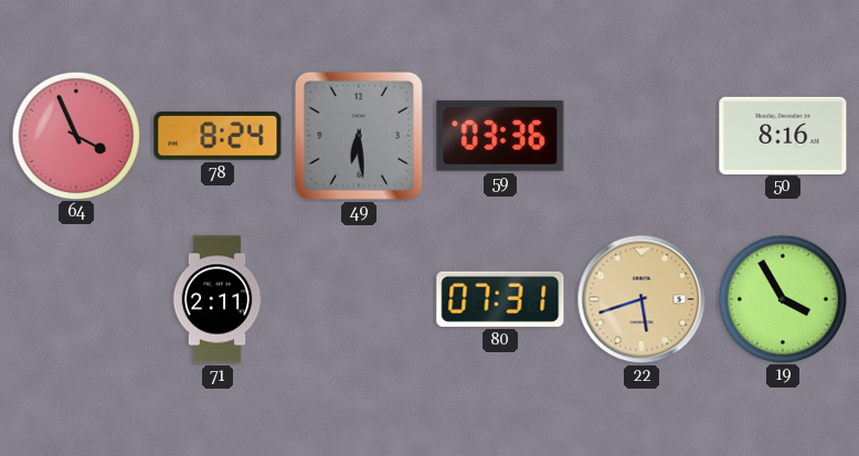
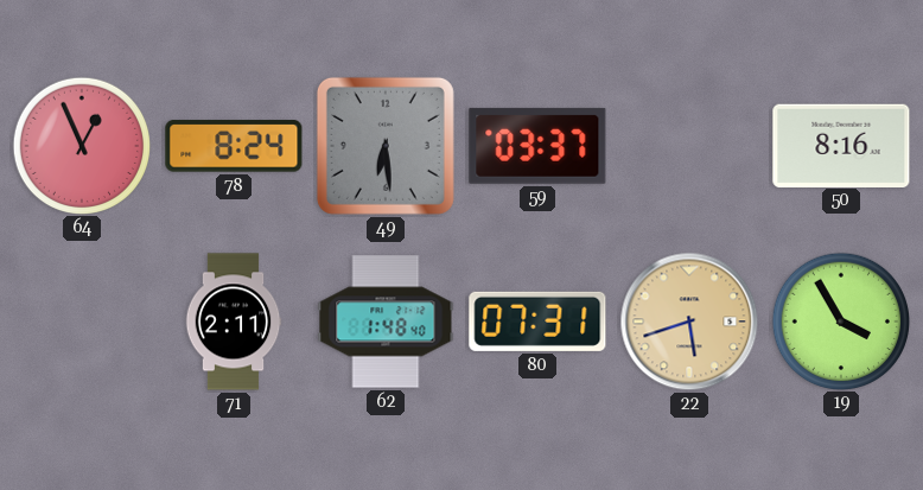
64: 3:56 -> 12:56
59: 03:36 -> 03:37
62: none -> 1:48
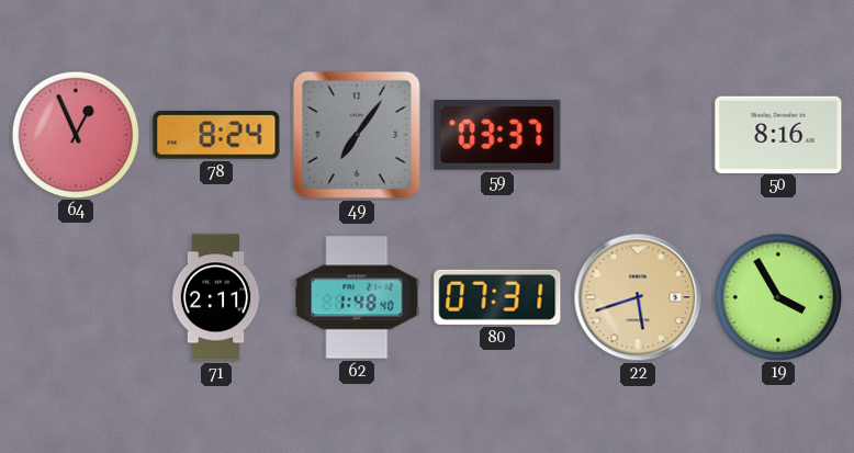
49: 6:29 -> 7:06
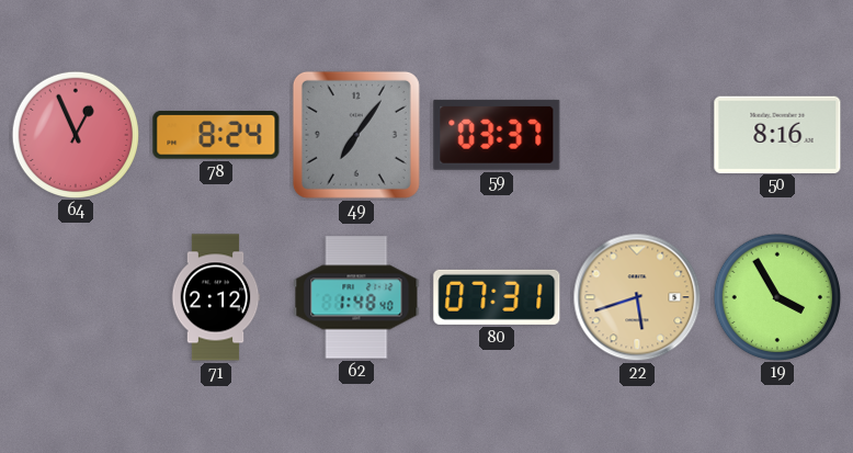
71: 2:11 -> 2:12
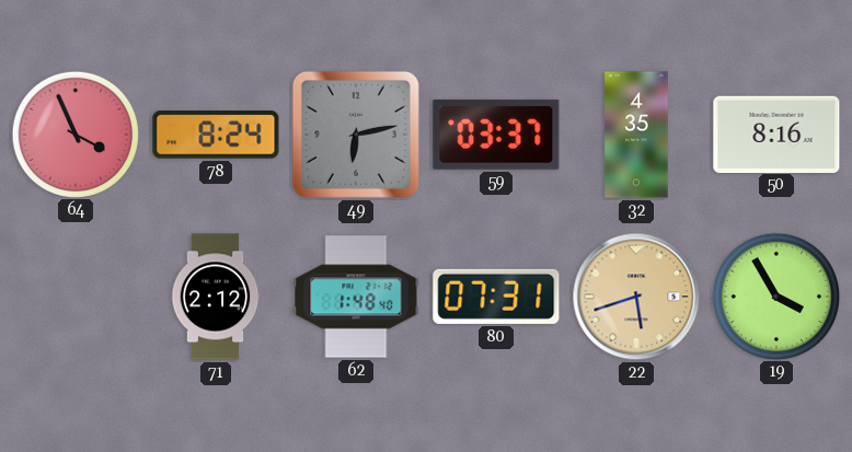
64: 12:56 -> 3:56
49: 7:06 -> 6:13
32: none -> 4:35
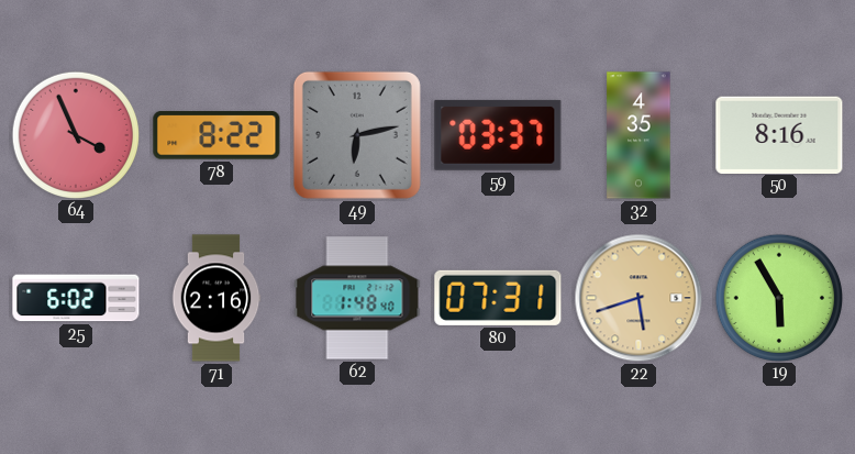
78: 8:24 -> 8:22
25: none -> 6:02
71: 2:12 -> 2:16
19: 3:55 -> 5:55
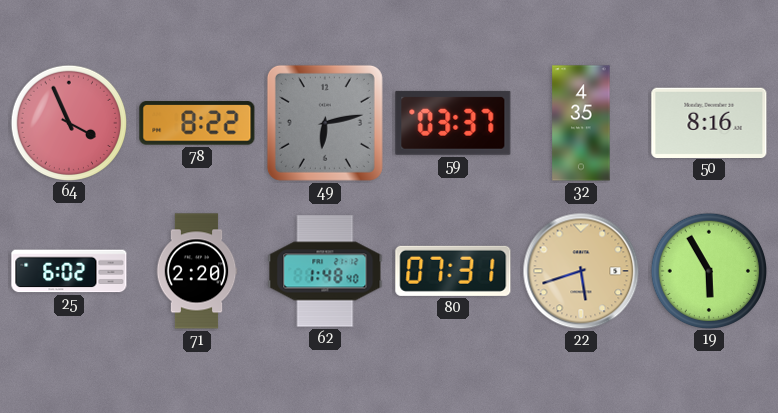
71: 2:16 -> 2:20
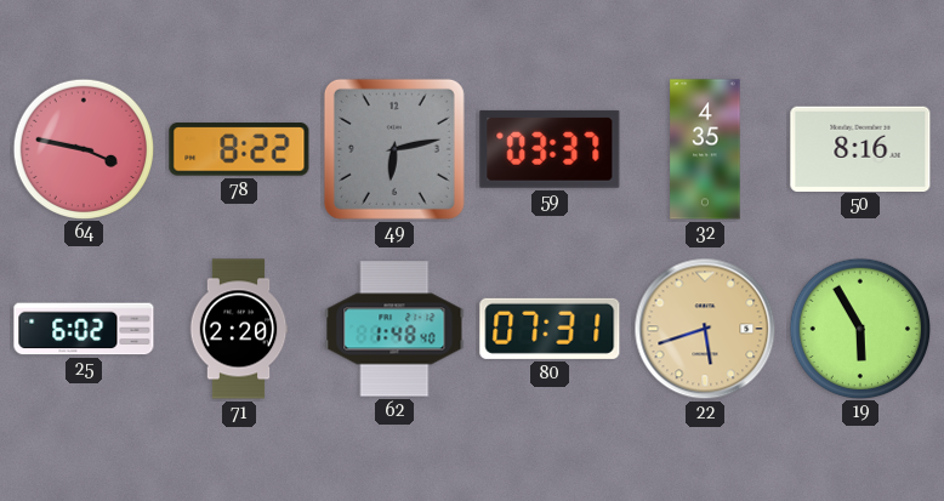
64: 3:56 -> 3:47
